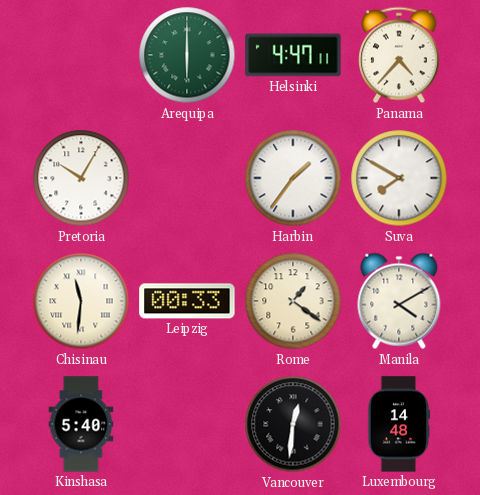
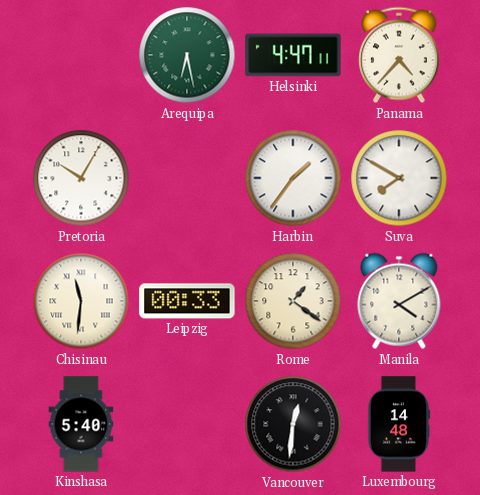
Arequipa: 6:00 -> 6:28
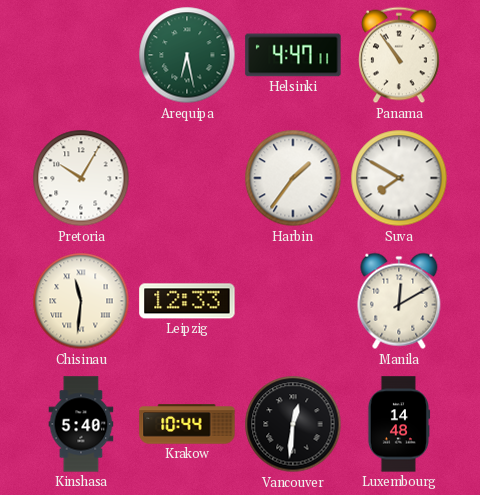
Panama: 4:37 -> 10:54
Leipzig: 00:33 -> 12:33
Rome: 1:21 -> none
Manila: 4:10 -> 12:10
Krakow: none -> 10:44
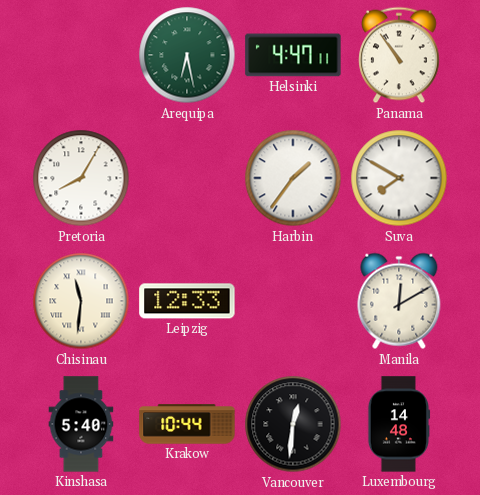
Pretoria: 10:05 -> 8:05
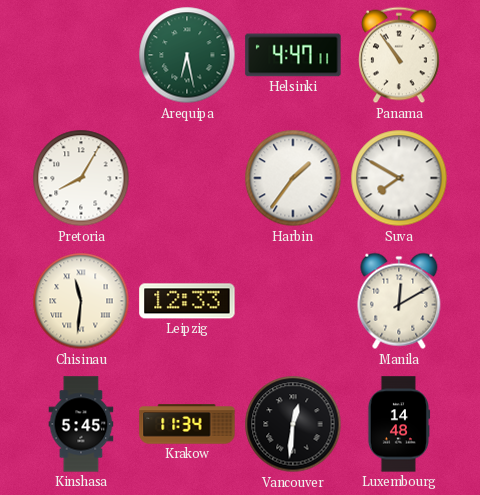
Kinshasa: 5:40 -> 5:45
Krakow: 10:44 -> 11:34
